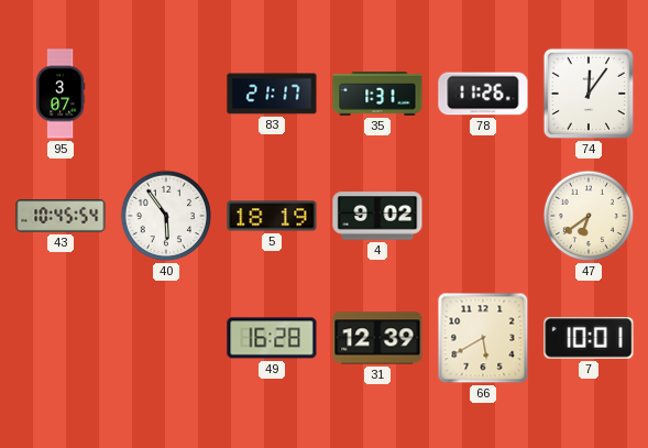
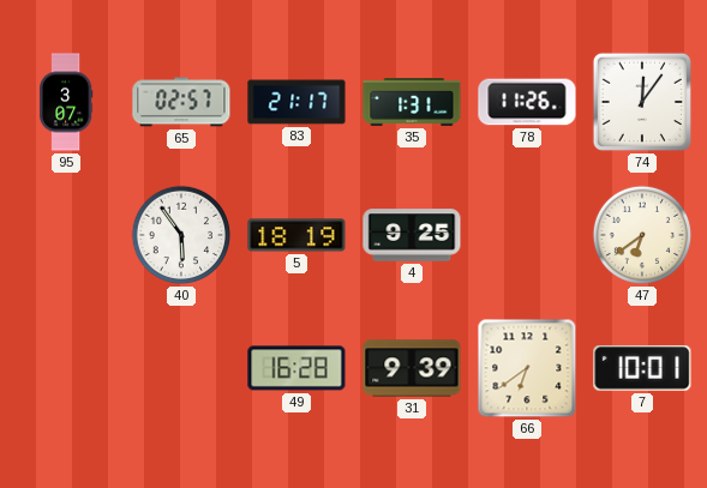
65: none -> 02:57
43: 10:45 -> none
4: 9:02 -> 9:25
31: 12:39 -> 9:39
66: 5:40 -> 6:39
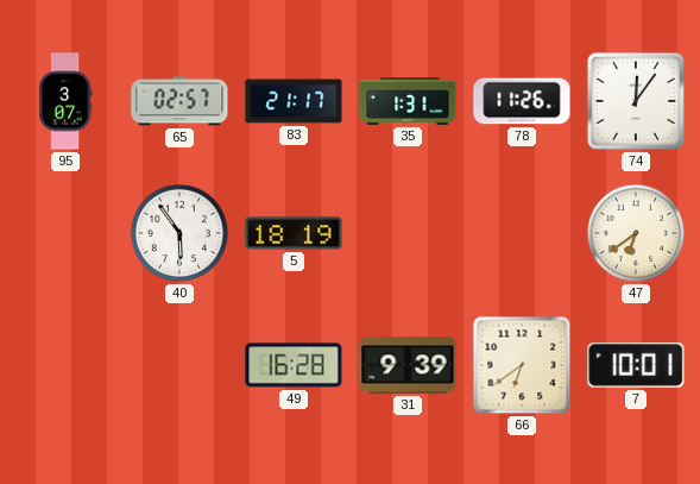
4: 9:25 -> none
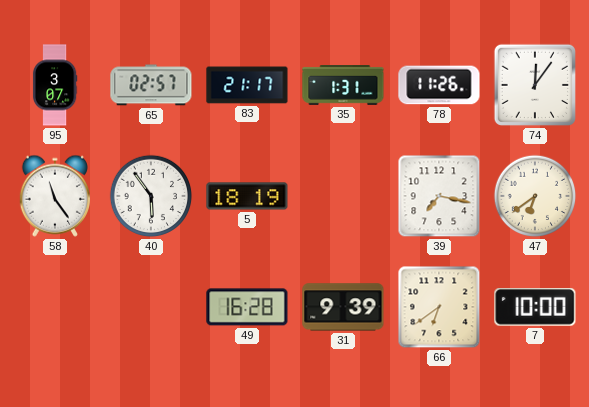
58: none -> 11:24
39: none -> 7:17
7: 10:01 -> 10:00
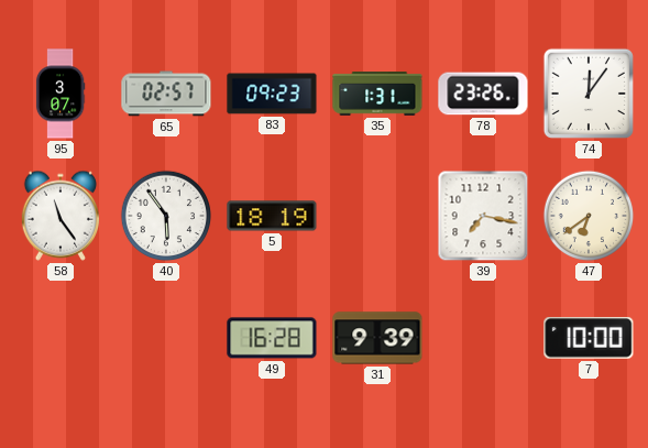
83: 21:17 -> 09:23
78: 11:26 -> 23:26
66: 6:39 -> none
